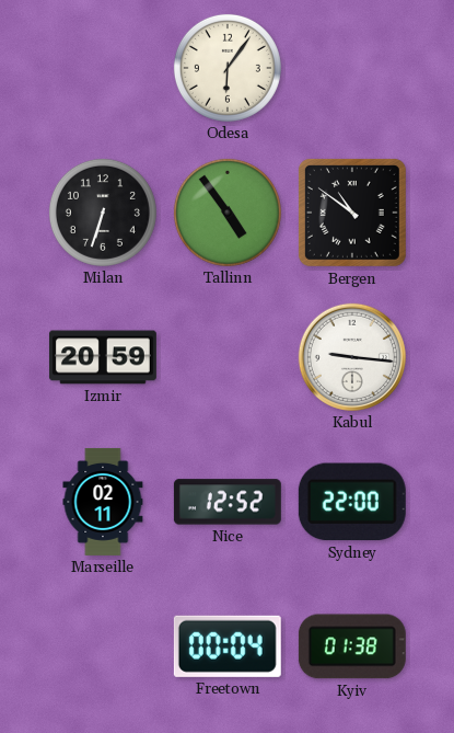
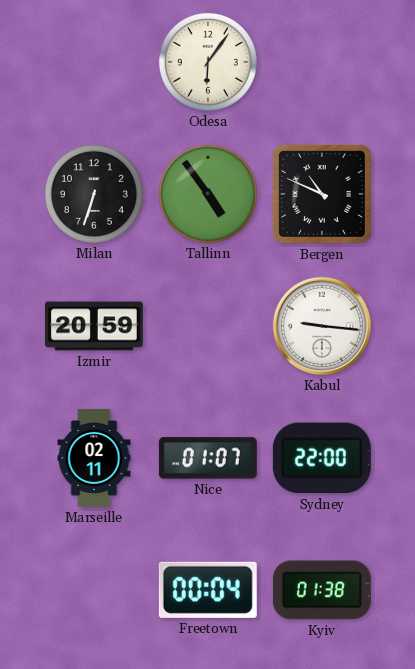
Bergen: 10:51 -> 10:49
Nice: 12:52 -> 01:07
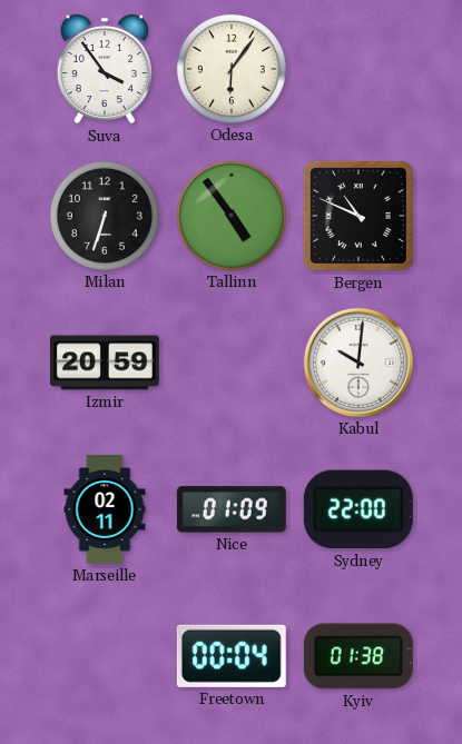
Suva: none -> 3:54
Kabul: 9:16 -> 10:01
Nice: 01:07 -> 01:09
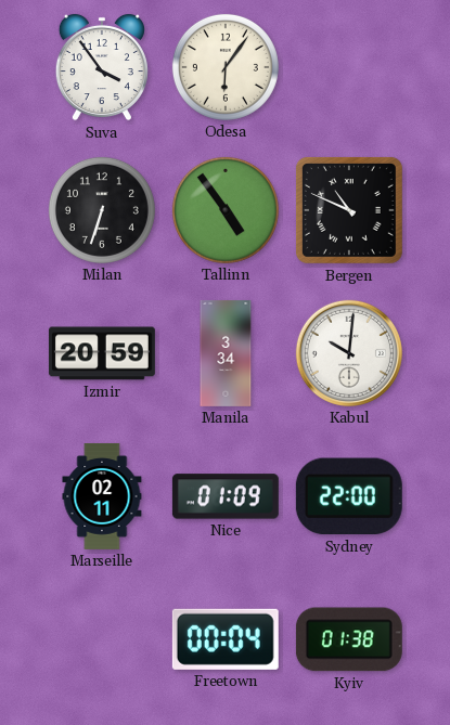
Manila: none -> 3:34
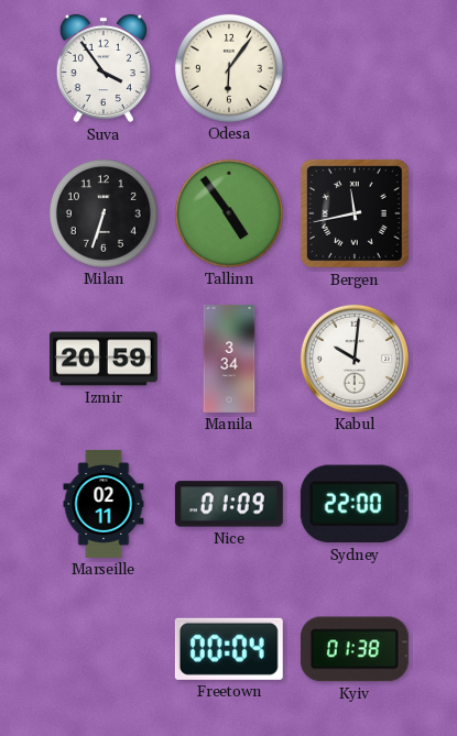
Bergen: 10:49 -> 11:43
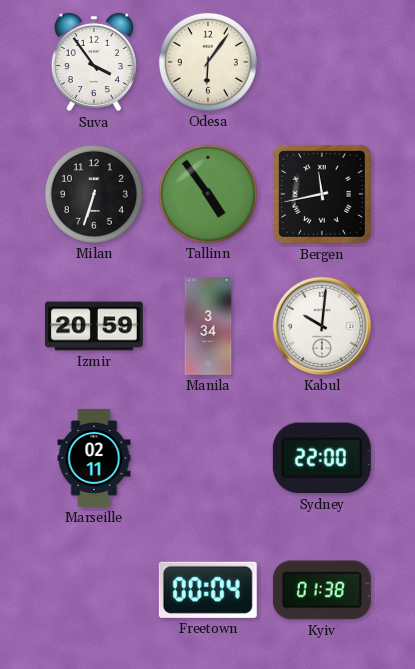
Nice: 01:09 -> none
